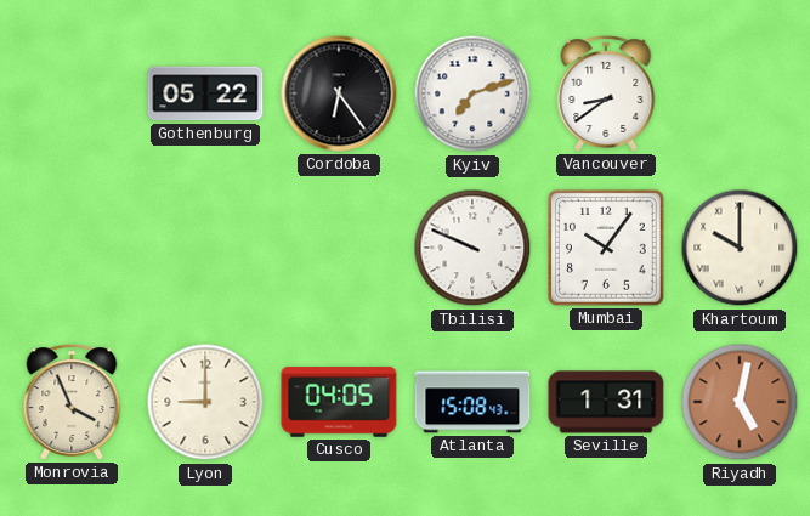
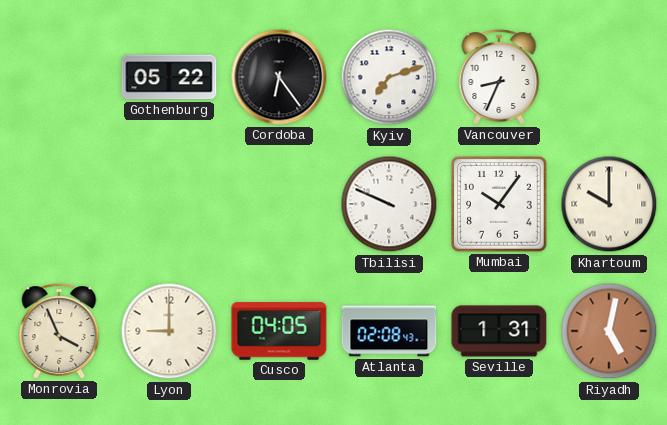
Vancouver: 8:39 -> 8:34
Atlanta: 15:08 -> 02:08
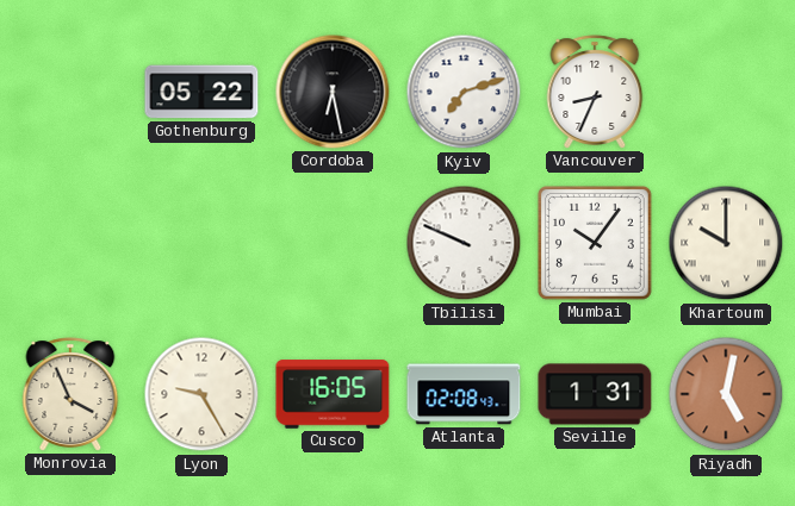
Cordoba: 6:24 -> 6:28
Lyon: 9:00 -> 9:25
Cusco: 04:05 -> 16:05
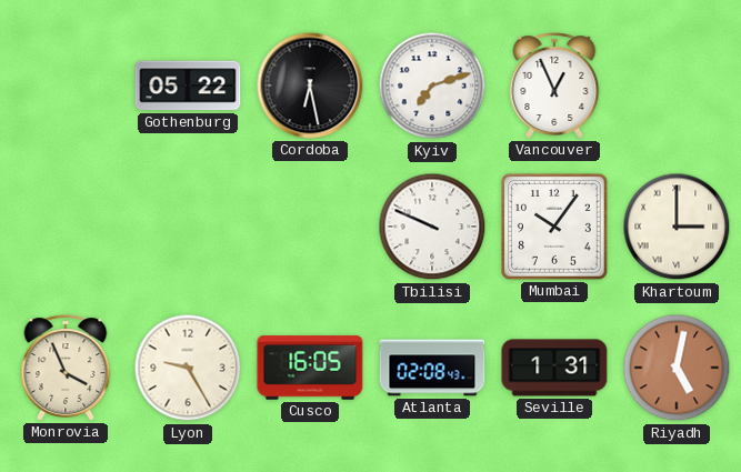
Vancouver: 8:34 -> 12:56
Khartoum: 10:00 -> 3:00
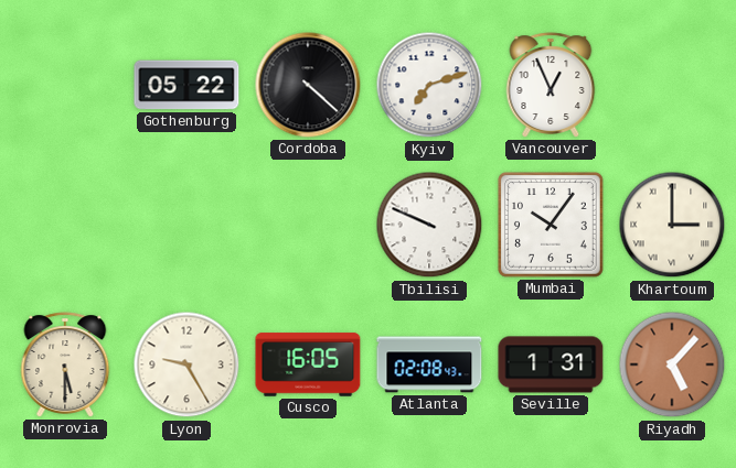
Cordoba: 6:28 -> 4:22
Monrovia: 3:56 -> 5:30
Riyadh: 5:02 -> 5:07
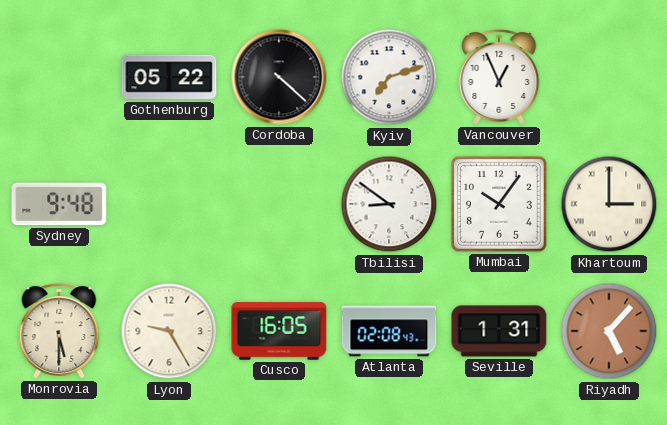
Sydney: none -> 9:48
Tbilisi: 9:49 -> 8:51
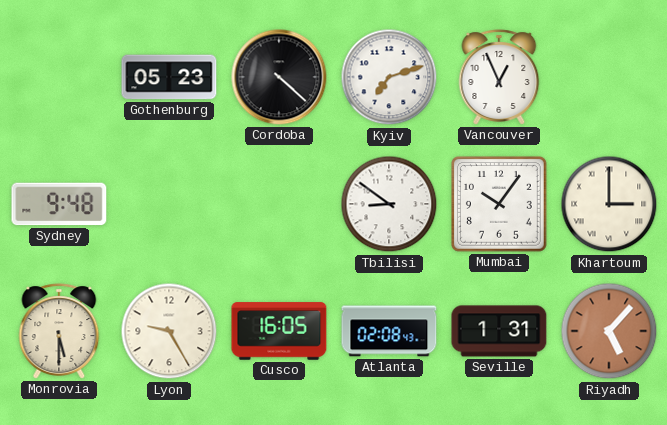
Gothenburg: 05:22 -> 05:23
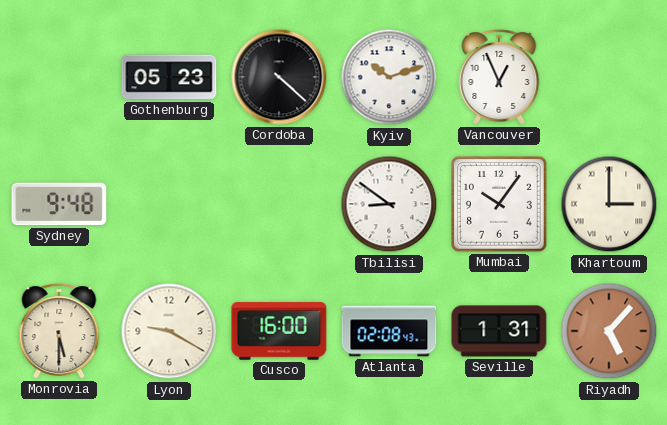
Kyiv: 7:12 -> 10:12
Lyon: 9:25 -> 9:20
Cusco: 16:05 -> 16:00
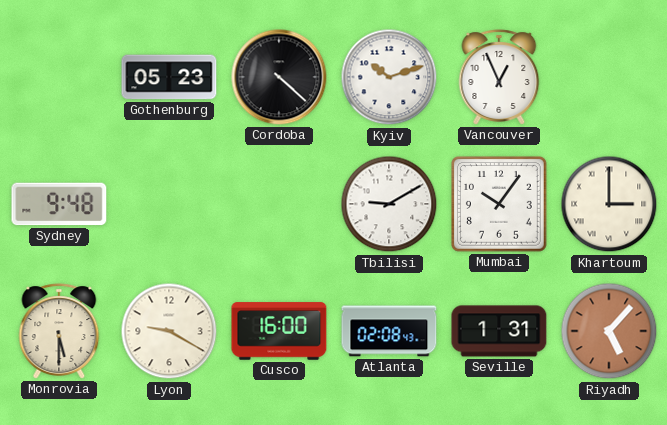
Tbilisi: 8:51 -> 9:10
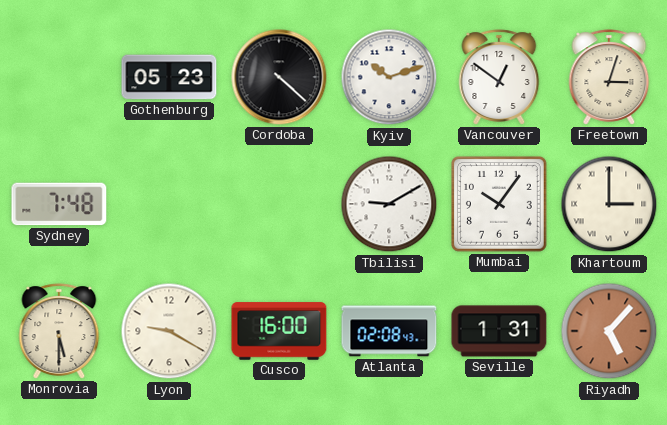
Vancouver: 12:56 -> 12:51
Freetown: none -> 3:03
Sydney: 9:48 -> 7:48
